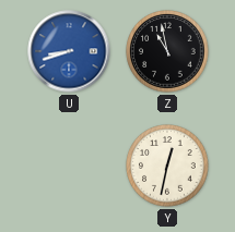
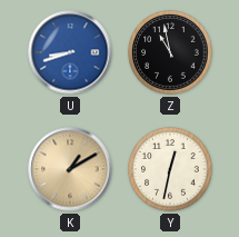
K: none -> 1:10
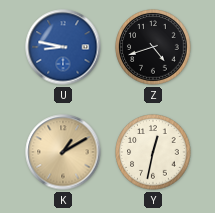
U: 8:42 -> 8:47
Z: 10:58 -> 4:42
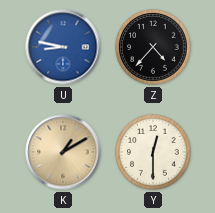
Z: 4:42 -> 4:37
Y: 12:32 -> 12:30
